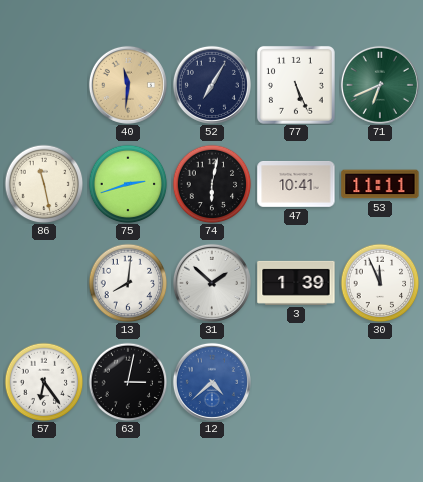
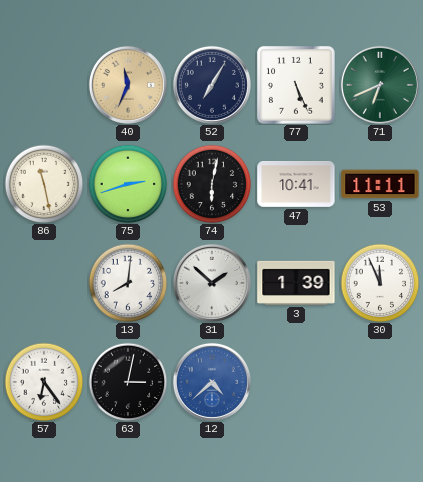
40: 11:31 -> 11:34
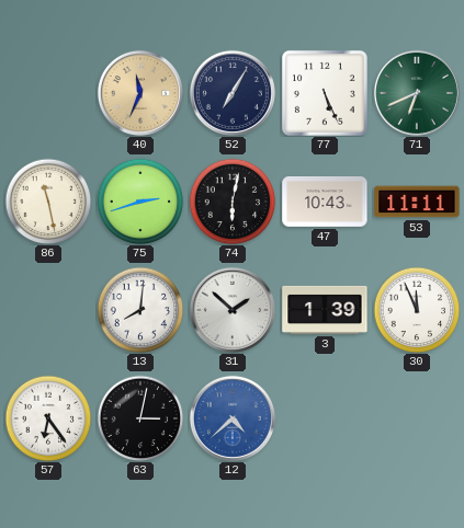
47: 10:41 -> 10:43
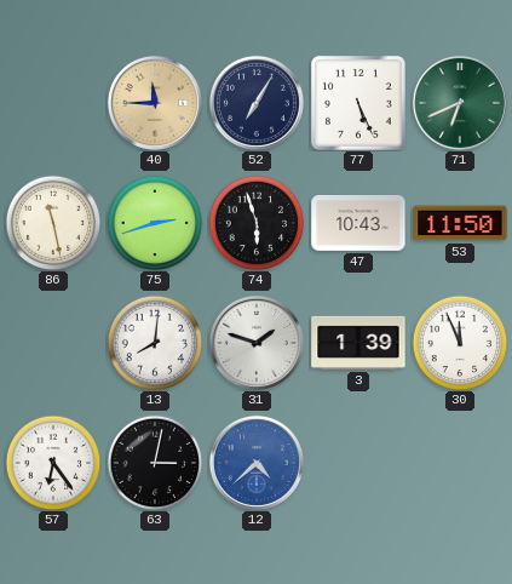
40: 11:34 -> 11:45
74: 6:02 -> 5:57
53: 11:11 -> 11:50
31: 1:52 -> 1:48
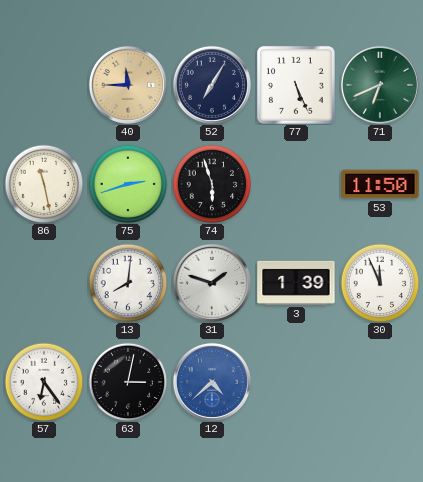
47: 10:43 -> none
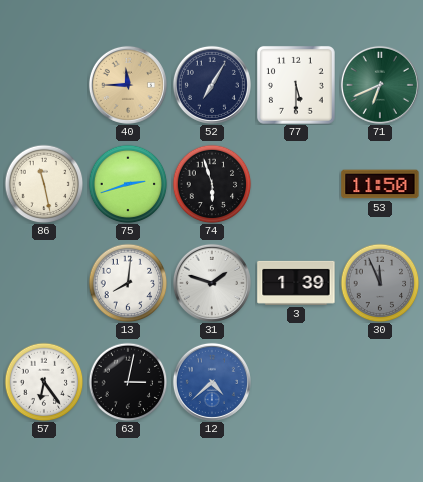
77: 5:26 -> 5:30
30 dial: white -> grey
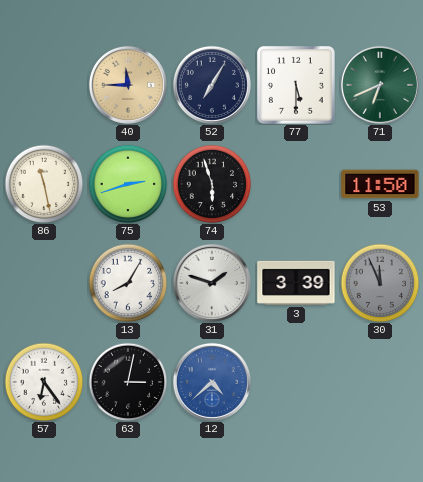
13: 8:01 -> 8:05
3: 1:39 -> 3:39
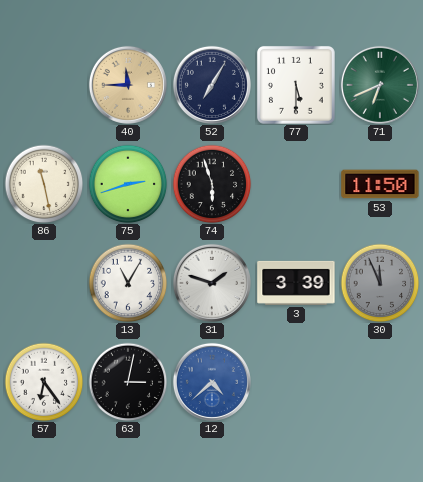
13: 8:05 -> 11:05
